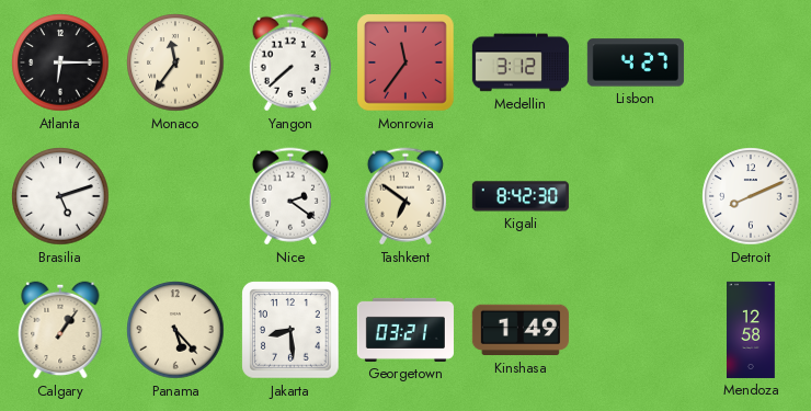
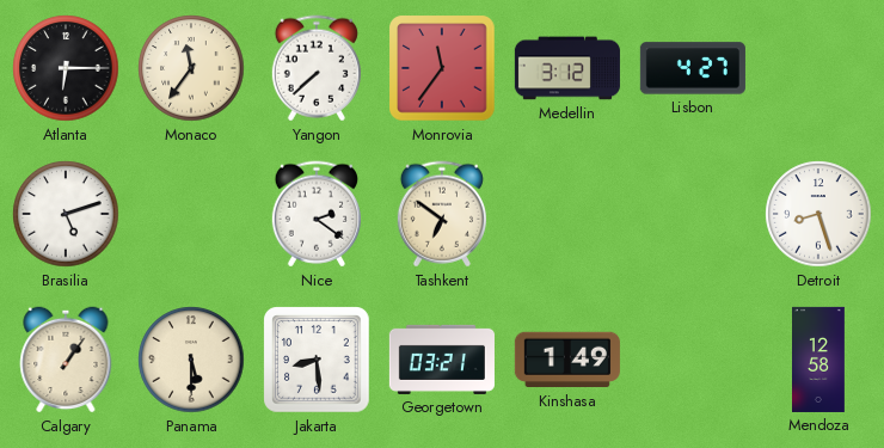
Kigali: 8:42 -> none
Detroit: 8:11 -> 8:27
Panama: 5:23 -> 5:30
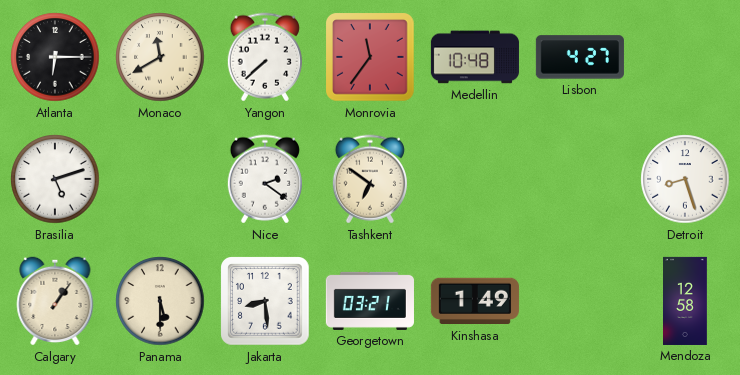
Monaco: 11:36 -> 11:40
Medellin: 3:12 -> 10:48
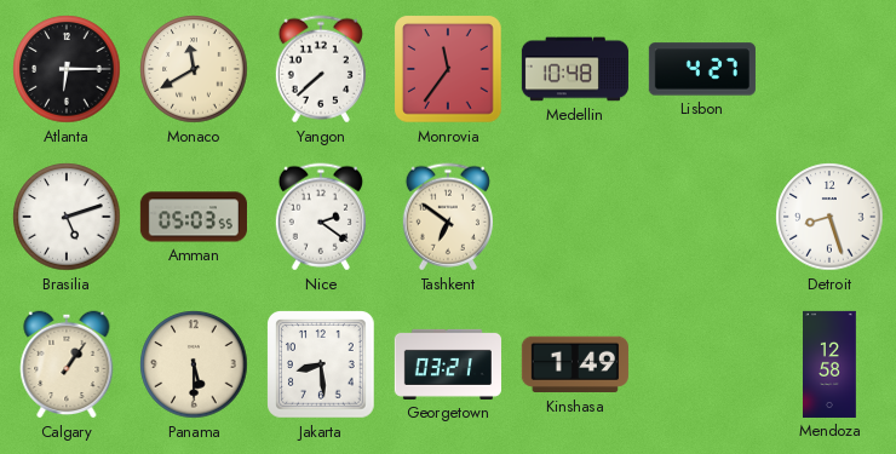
Amman: none -> 05:03
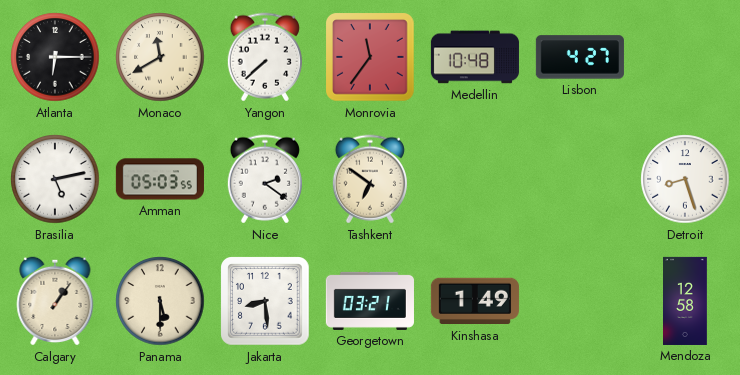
Brasilia: 5:12 -> 5:13
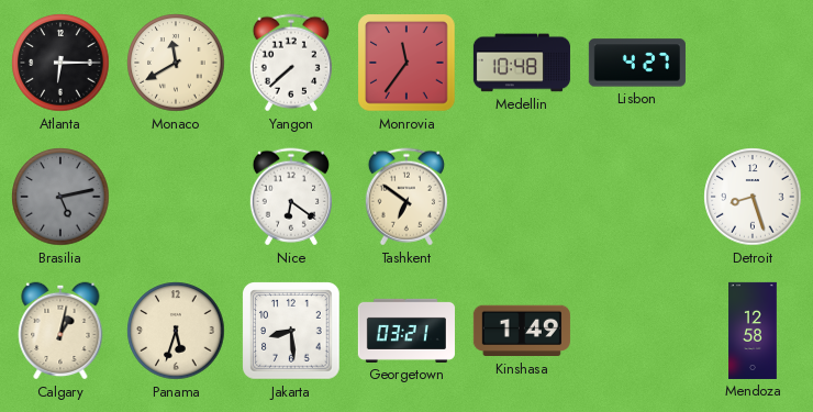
Brasilia dial: white -> grey
Amman: 05:03 -> none
Nice: 2:21 -> 6:21
Calgary: 1:06 -> 1:02
Panama: 5:30 -> 5:33
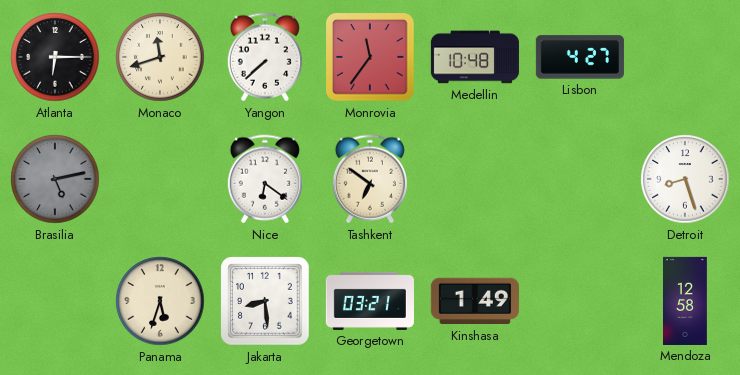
Monaco: 11:40 -> 11:42
Calgary: 1:02 -> none
